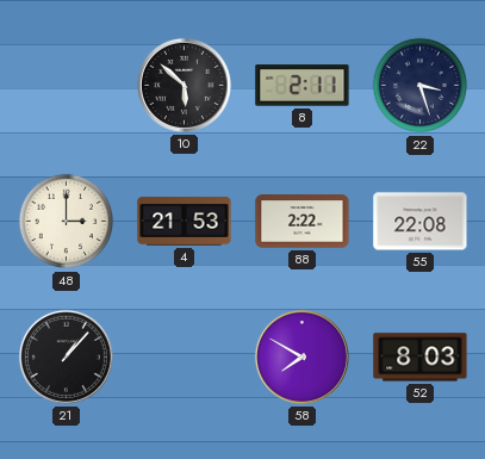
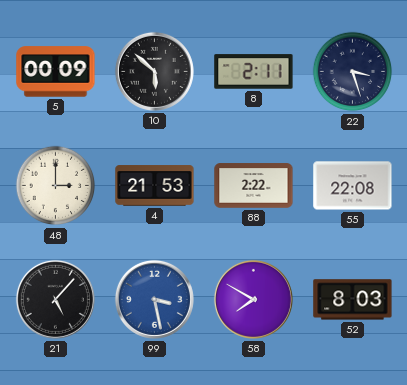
5: none -> 00:09
21: 1:07 -> 5:07
99: none -> 3:28
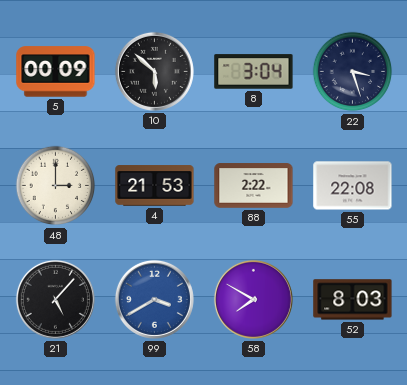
8: 2:11 -> 3:04
99: 3:28 -> 3:40
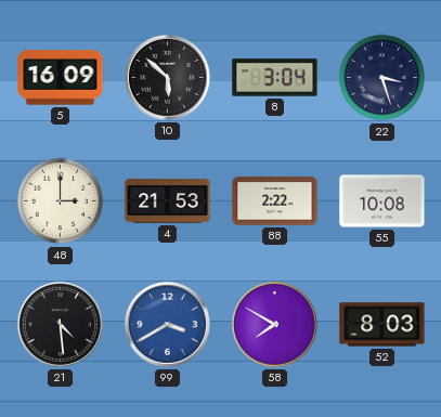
5: 00:09 -> 16:09
55: 22:08 -> 10:08
21: 5:07 -> 4:29
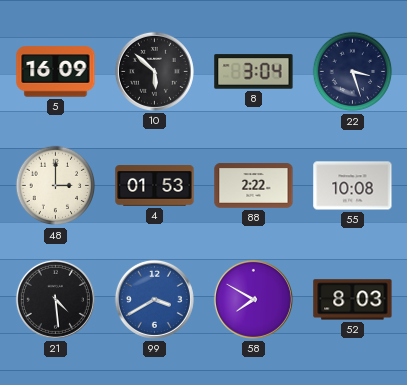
4: 21:53 -> 01:53
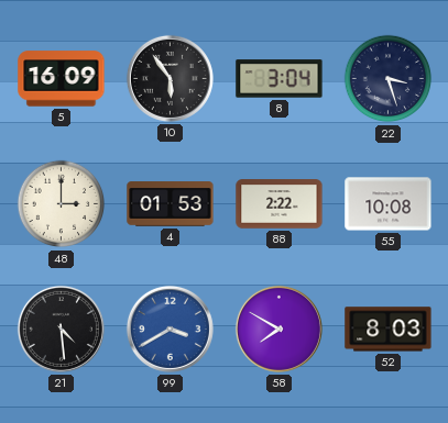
10: 5:52 -> 5:54
